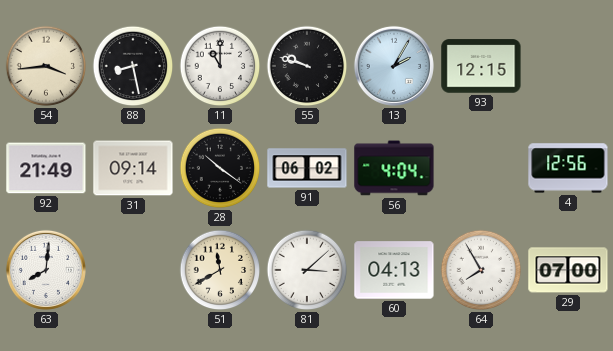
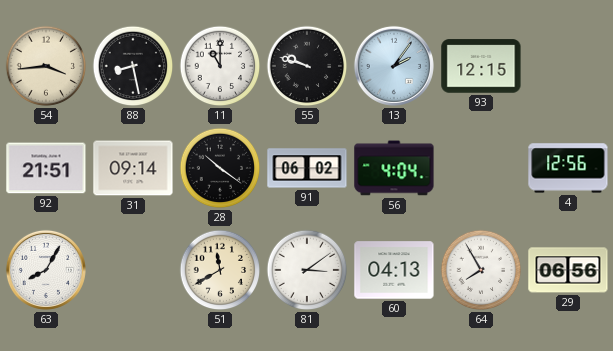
13: 2:05 -> 2:06
92: 21:49 -> 21:51
63: 8:01 -> 8:05
81: 3:08 -> 3:09
29: 07:00 -> 06:56
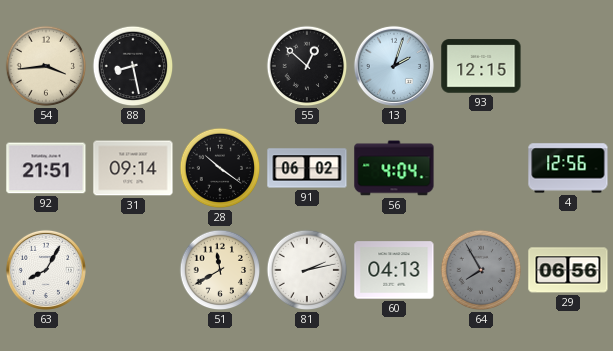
11: 11:00 -> none
55: 9:48 -> 12:52
13: 2:06 -> 2:03
81: 3:09 -> 2:13
64 dial: white -> grey
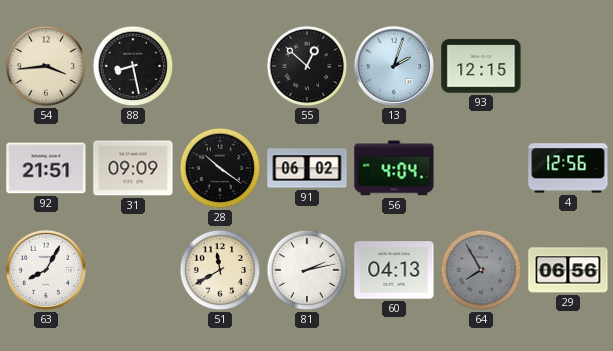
31: 09:14 -> 09:09
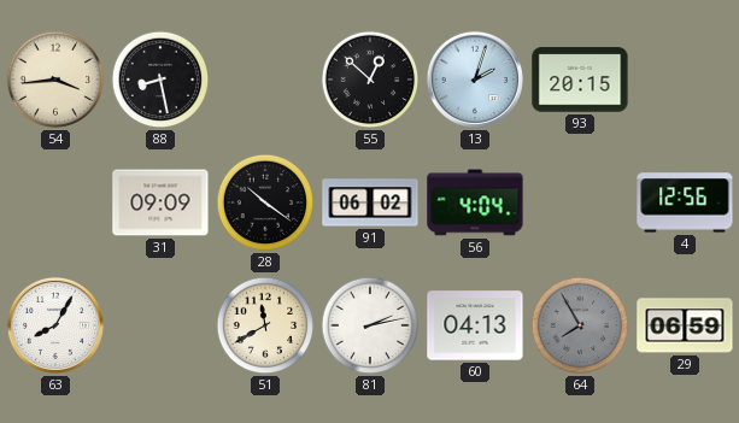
93: 12:15 -> 20:15
92: 21:51 -> none
29: 06:56 -> 06:59
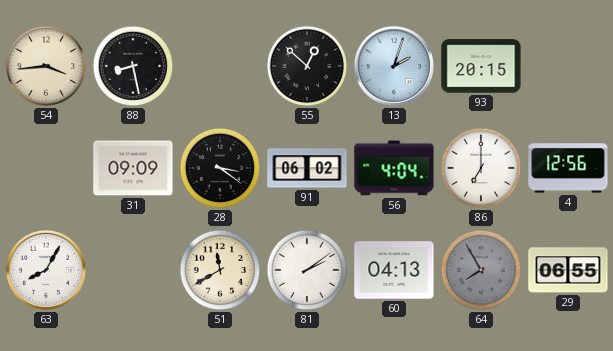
28: 10:21 -> 3:21
86: none -> 7:00
81: 2:13 -> 2:09
29: 06:59 -> 06:55
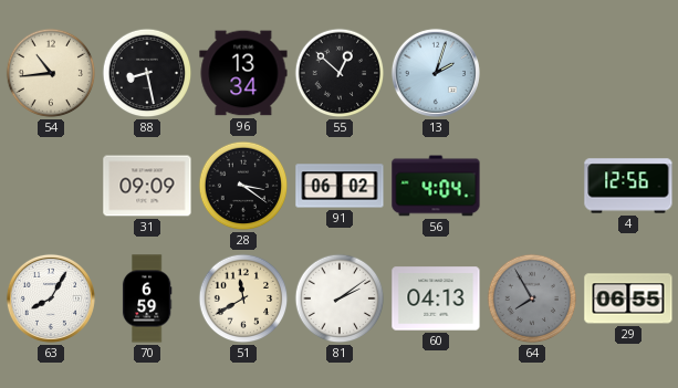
54: 3:44 -> 10:44
96: none -> 13:34
93: 20:15 -> none
86: 7:00 -> none
70: none -> 6:59
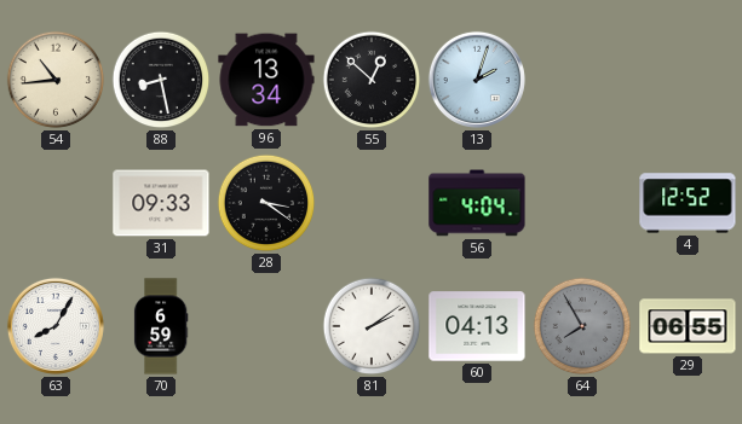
31: 09:09 -> 09:33
91: 06:02 -> none
4: 12:56 -> 12:52
51: 11:40 -> none
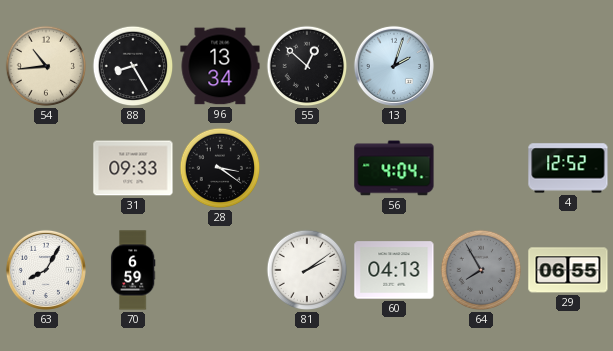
88: 8:28 -> 8:25
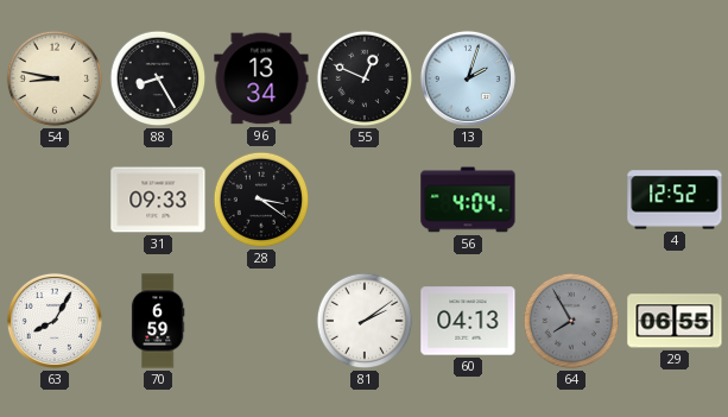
54: 10:44 -> 8:47
55: 12:52 -> 12:49
